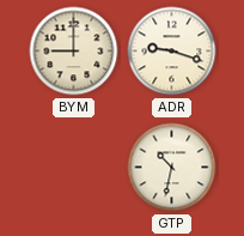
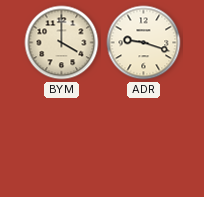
BYM: 9:00 -> 4:00
GTP: 10:32 -> none
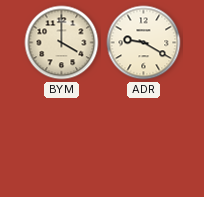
ADR: 9:18 -> 9:20
